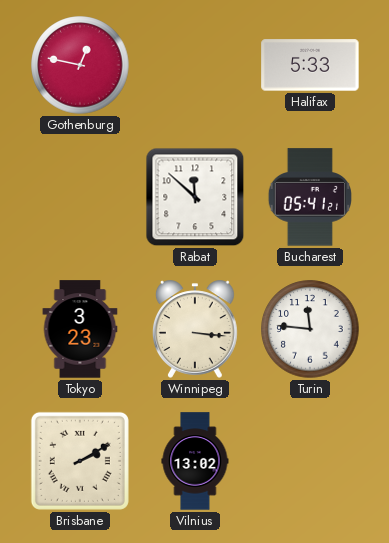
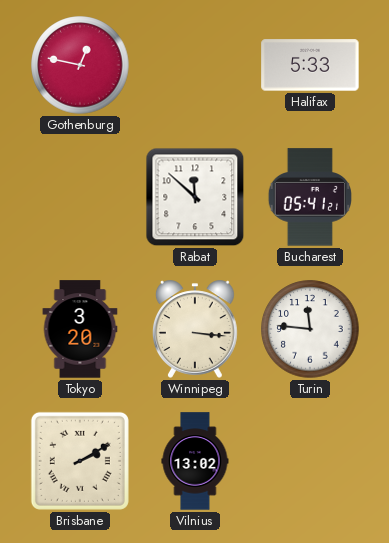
Tokyo: 3:23 -> 3:20
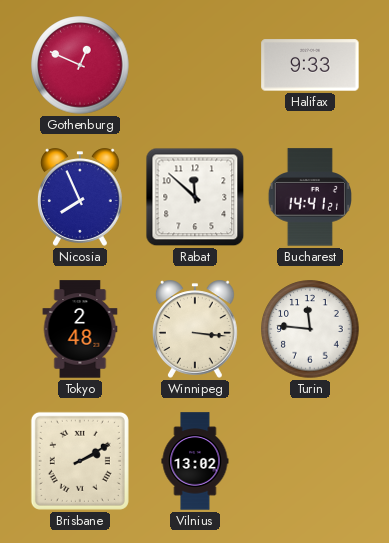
Gothenburg: 12:47 -> 12:49
Halifax: 5:33 -> 9:33
Nicosia: none -> 7:56
Bucharest: 05:41 -> 14:41
Tokyo: 3:20 -> 2:48
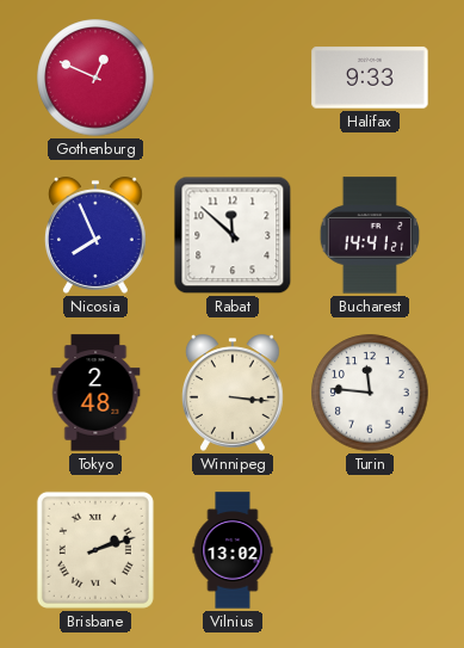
Brisbane: 2:10 -> 2:12
